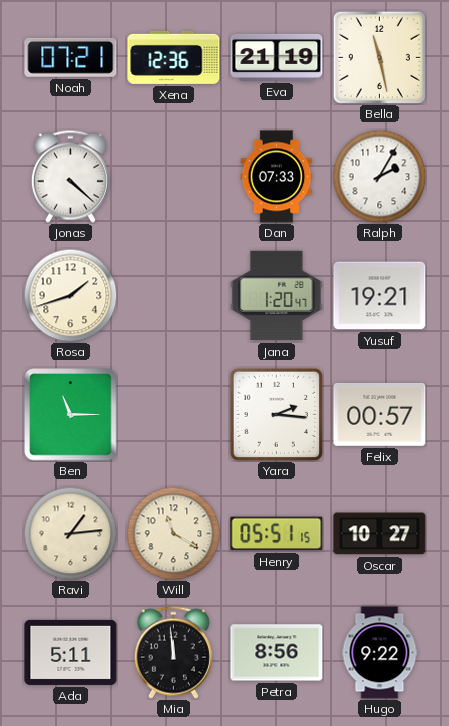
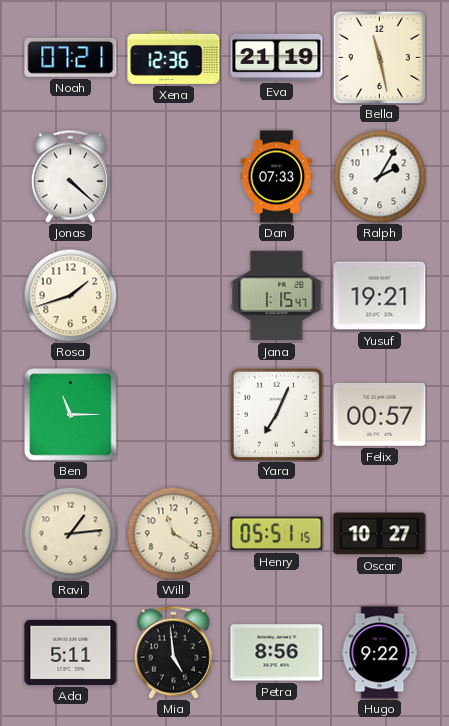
Jana: 1:20 -> 1:15
Yara: 2:16 -> 7:04
Mia: 11:59 -> 4:59
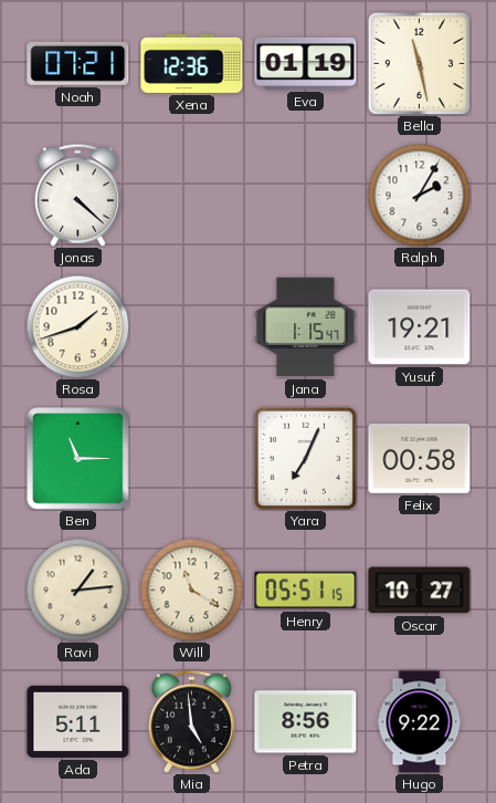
Eva: 21:19 -> 01:19
Dan: 07:33 -> none
Felix: 00:57 -> 00:58
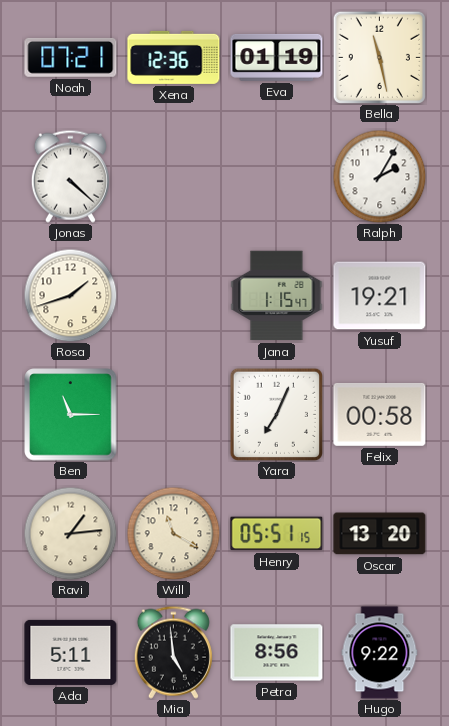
Oscar: 10:27 -> 13:20
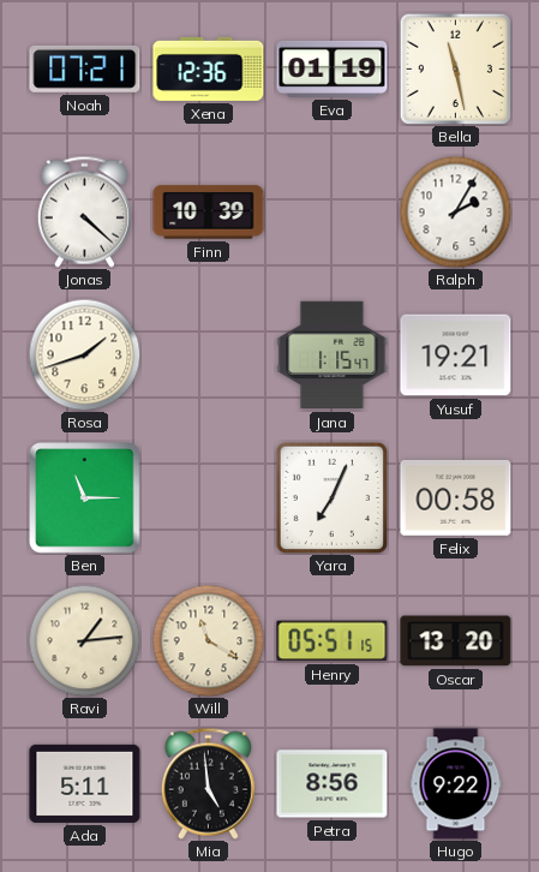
Finn: none -> 10:39
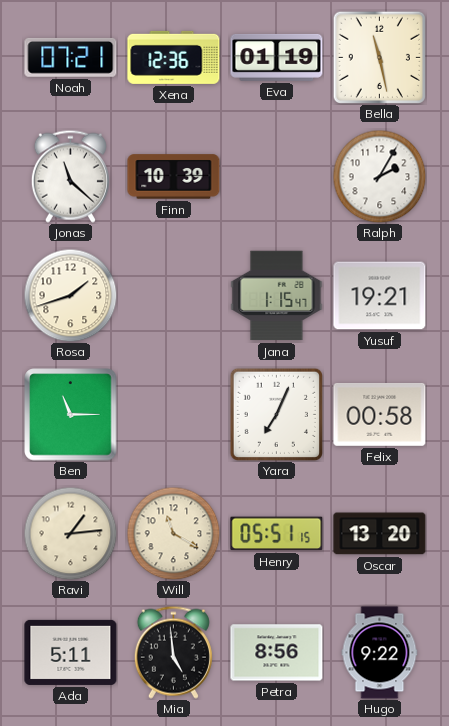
Jonas: 4:22 -> 11:22
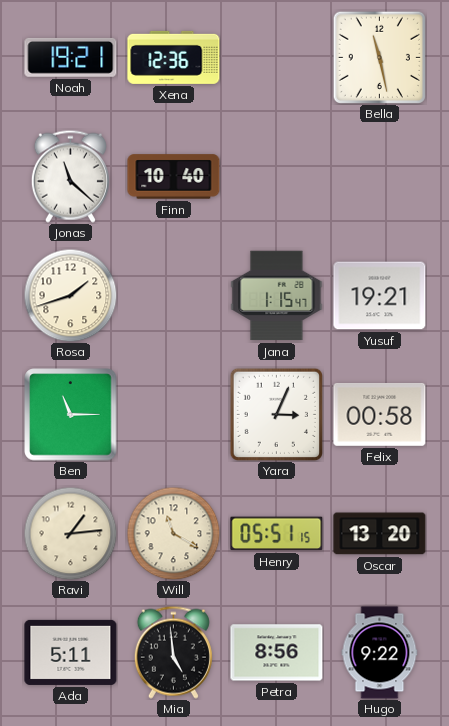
Noah: 07:21 -> 19:21
Eva: 01:19 -> none
Finn: 10:39 -> 10:40
Ralph: 2:05 -> none
Yara: 7:04 -> 3:04
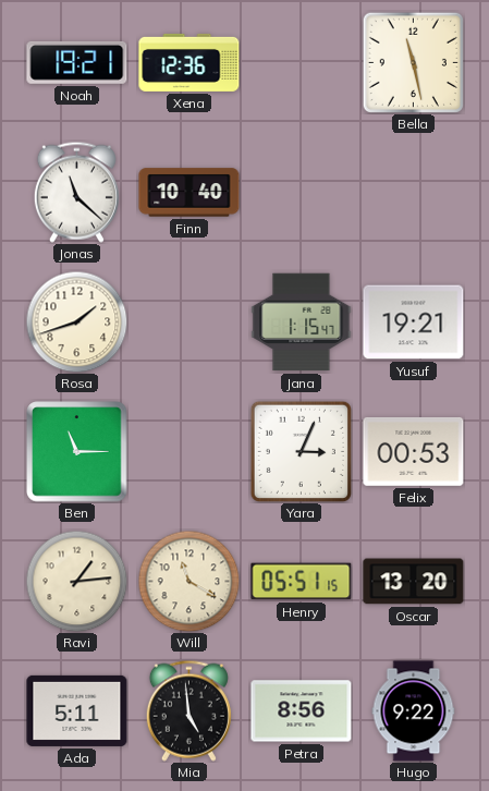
Felix: 00:58 -> 00:53
